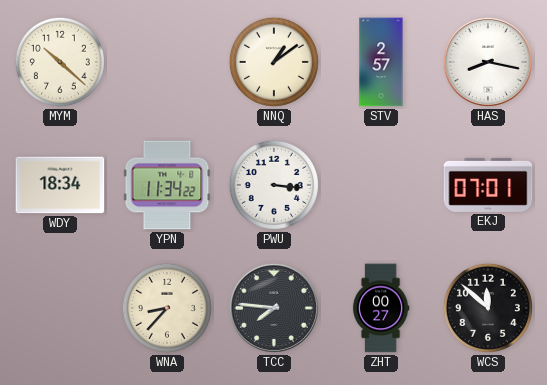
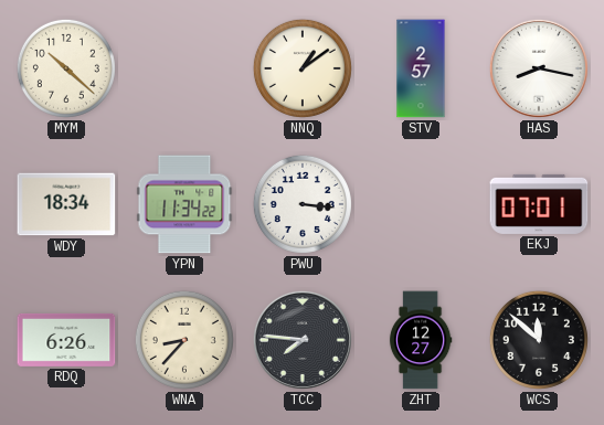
RDQ: none -> 6:26
ZHT: 00:27 -> 12:27
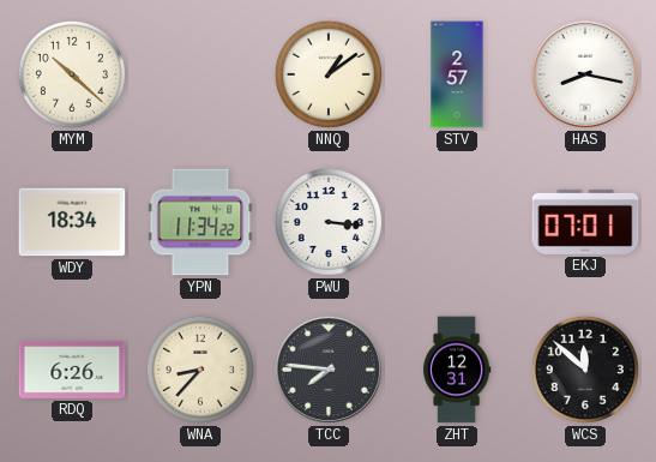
ZHT: 12:27 -> 12:31
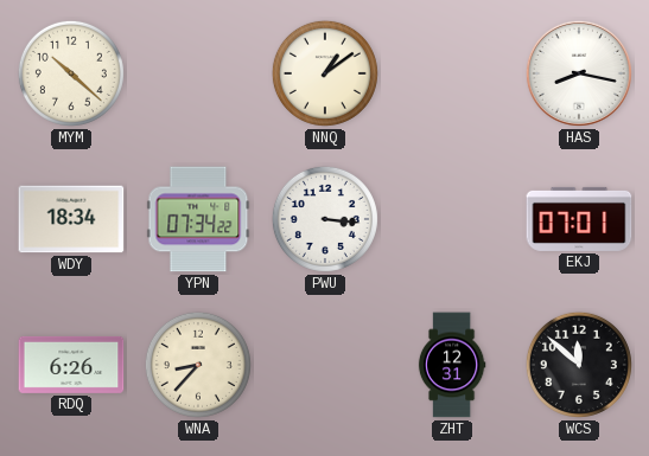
STV: 2:57 -> none
YPN: 11:34 -> 07:34
TCC: 7:46 -> none
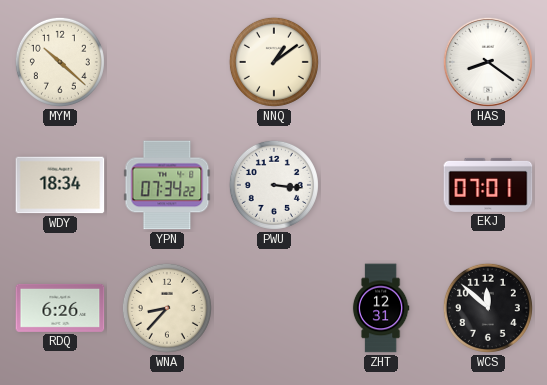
HAS: 8:17 -> 8:21
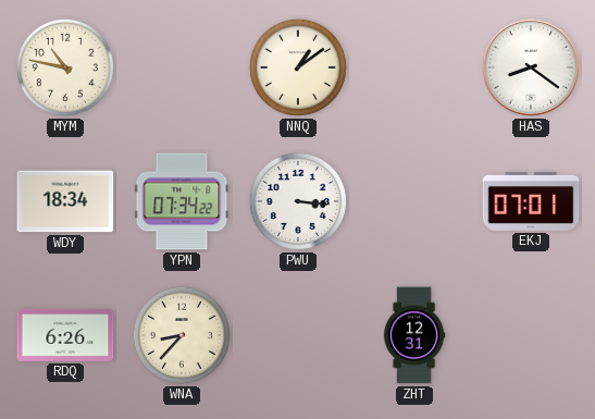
MYM: 10:22 -> 10:47
WCS: 11:52 -> none
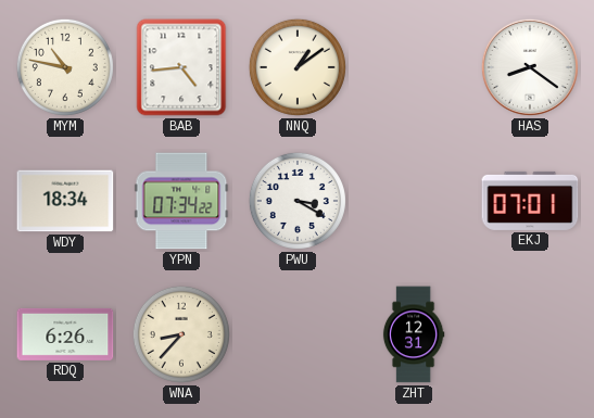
BAB: none -> 4:44
PWU: 3:16 -> 3:20
